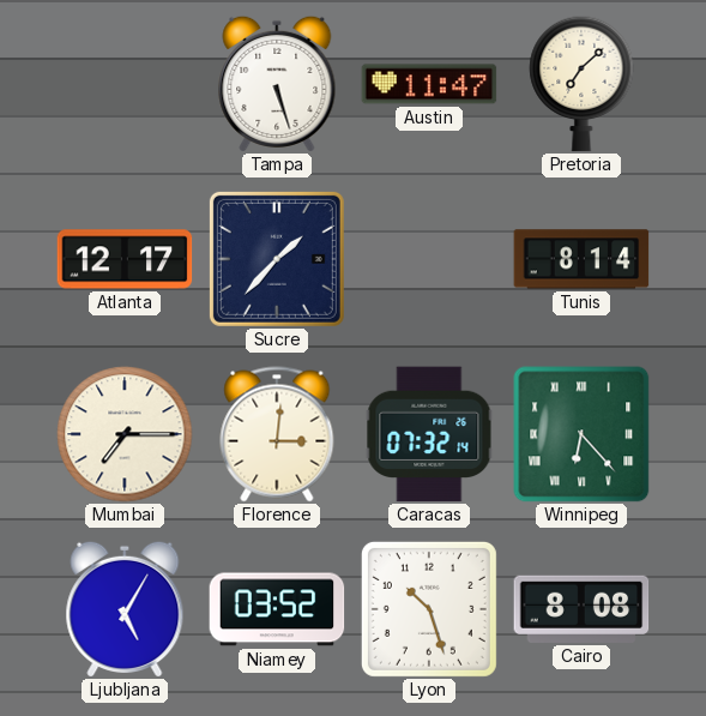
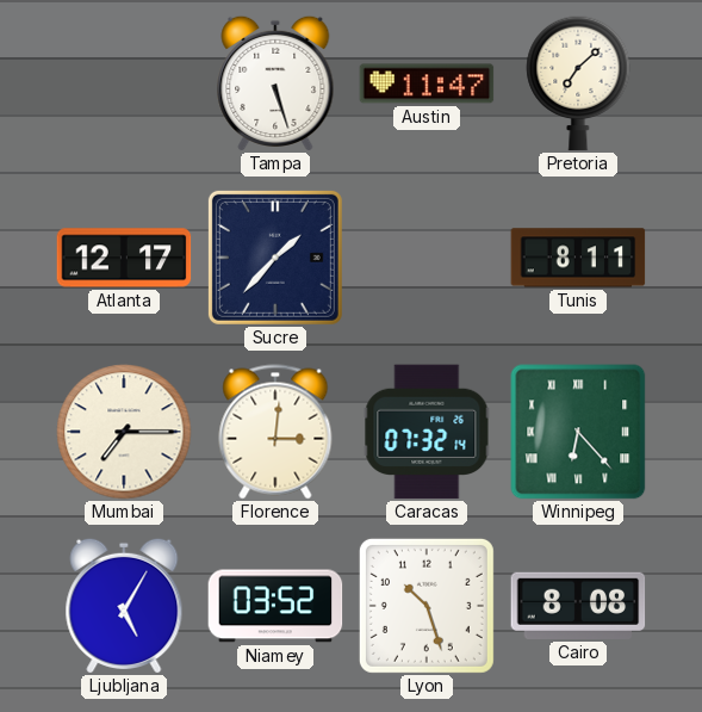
Tunis: 8:14 -> 8:11
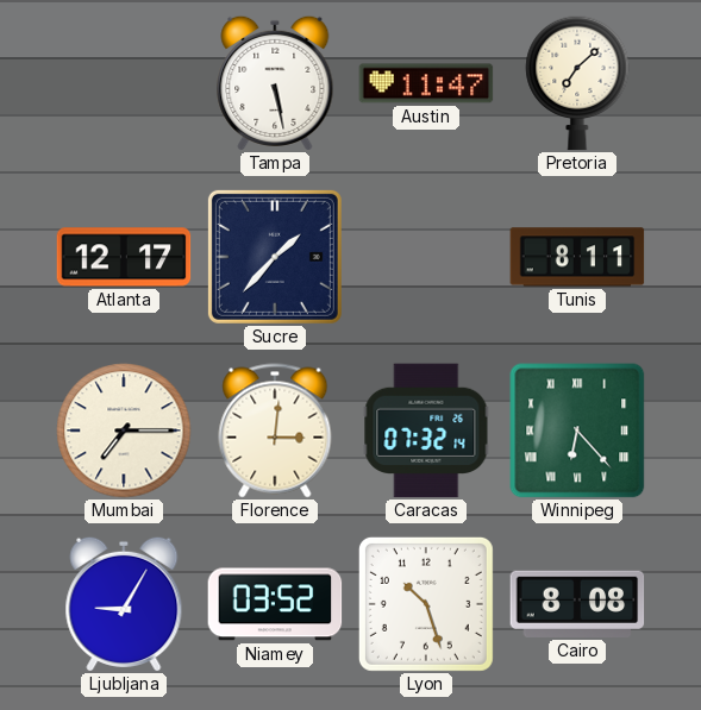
Tampa: 5:27 -> 5:28
Ljubljana: 5:05 -> 9:05
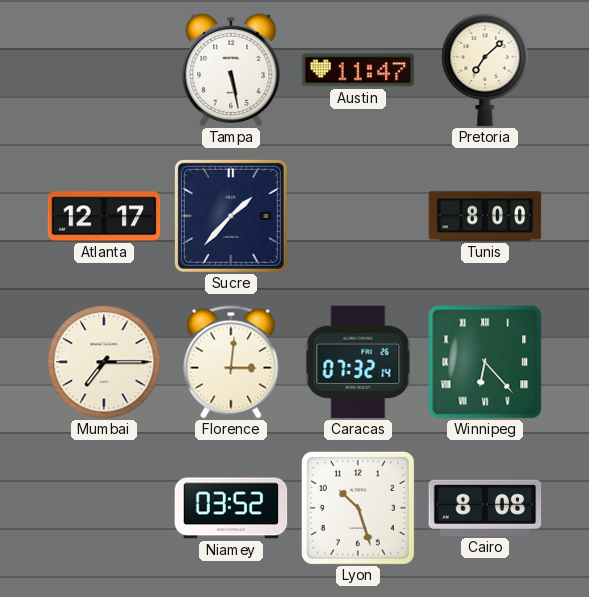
Tunis: 8:11 -> 8:00
Ljubljana: 9:05 -> none
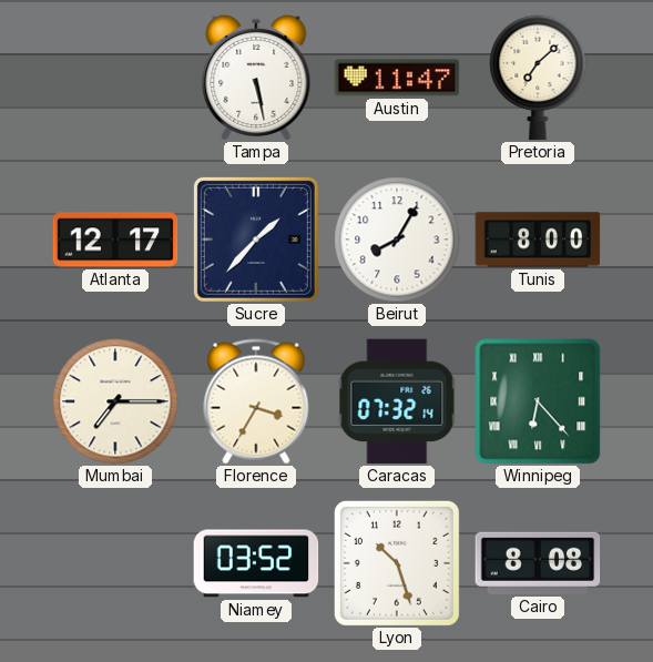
Beirut: none -> 8:05
Florence: 3:01 -> 3:35
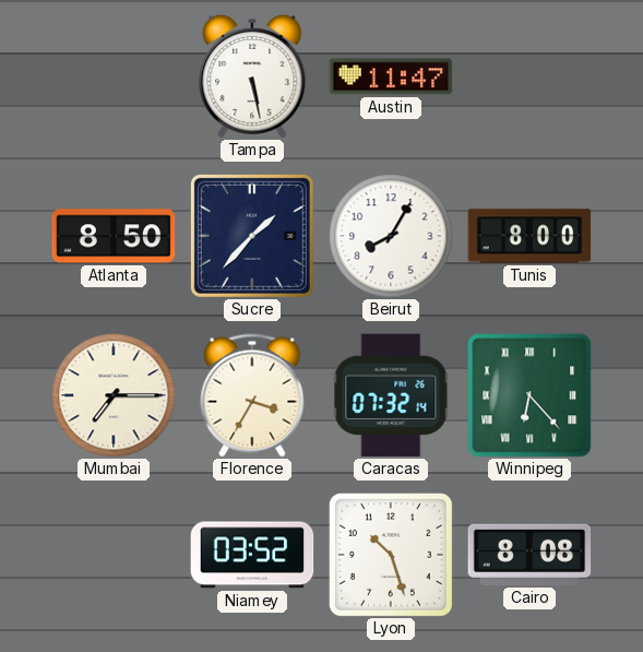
Pretoria: 7:08 -> none
Atlanta: 12:17 -> 8:50
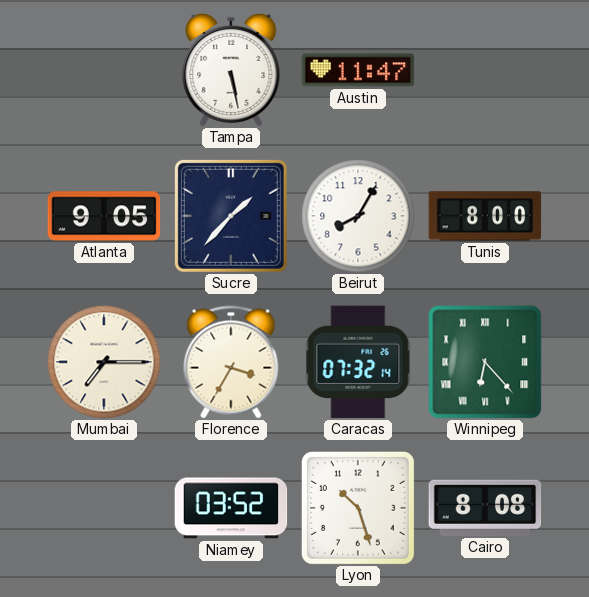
Atlanta: 8:50 -> 9:05
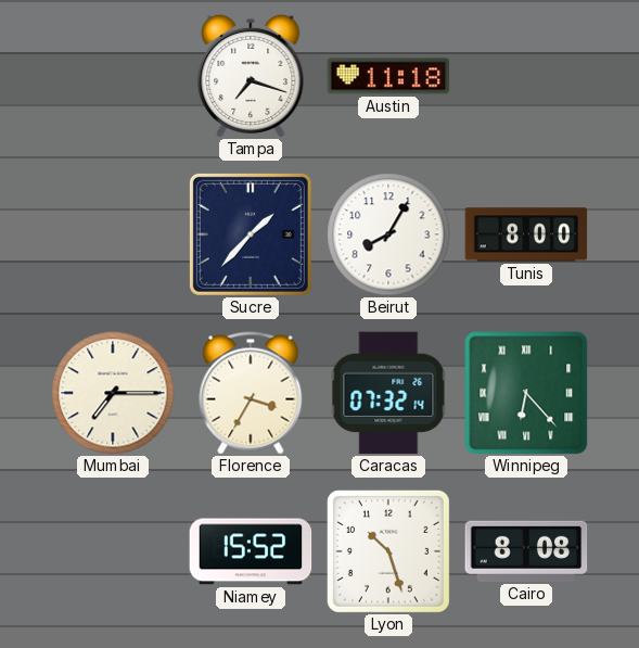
Tampa: 5:28 -> 7:18
Austin: 11:47 -> 11:18
Atlanta: 9:05 -> none
Niamey: 03:52 -> 15:52
